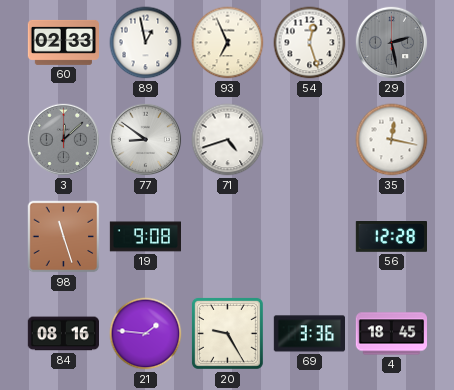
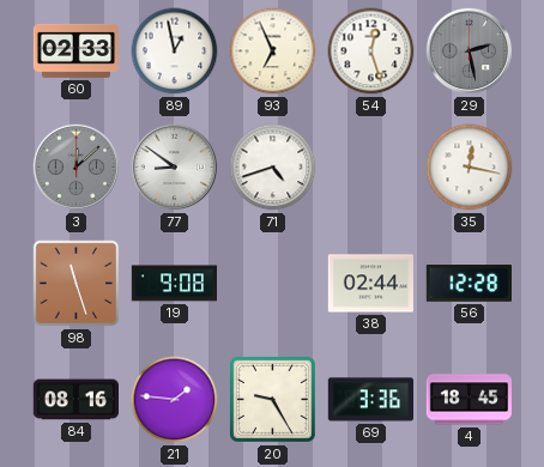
38: none -> 02:44
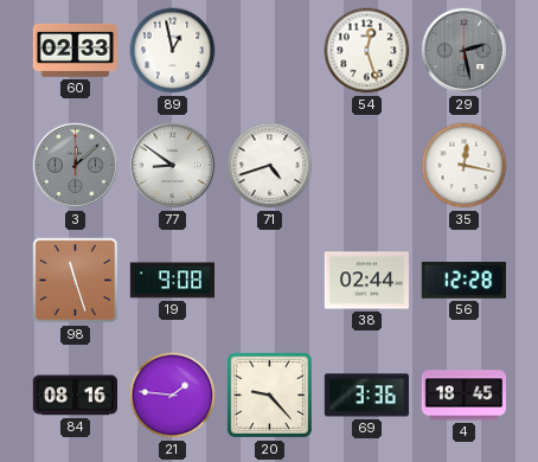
93: 6:56 -> none
20: 9:25 -> 9:23
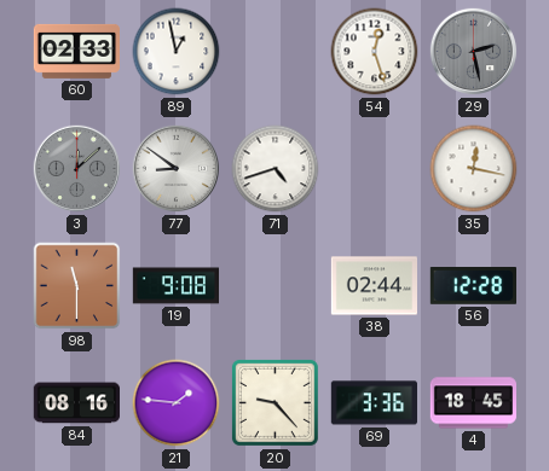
98: 11:27 -> 11:30
